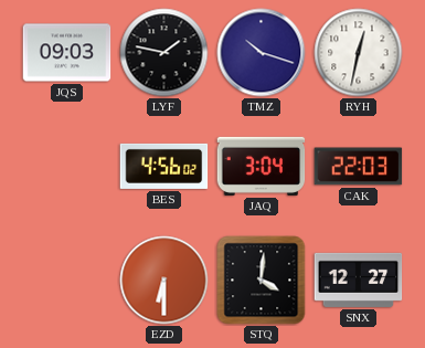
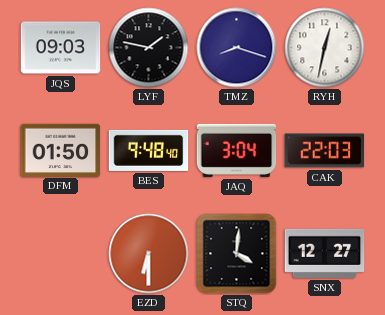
TMZ: 10:18 -> 8:18
DFM: none -> 01:50
BES: 4:56 -> 9:48
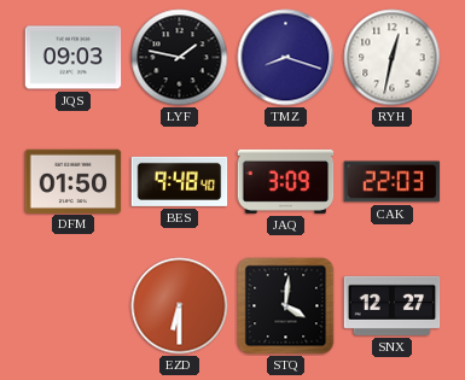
JAQ: 3:04 -> 3:09
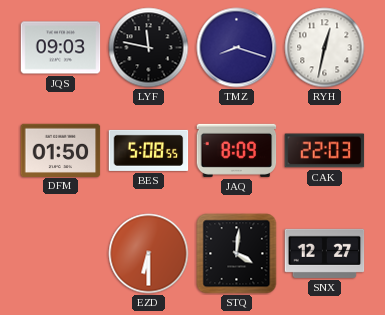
LYF: 1:47 -> 11:47
BES: 9:48 -> 5:08
JAQ: 3:09 -> 8:09
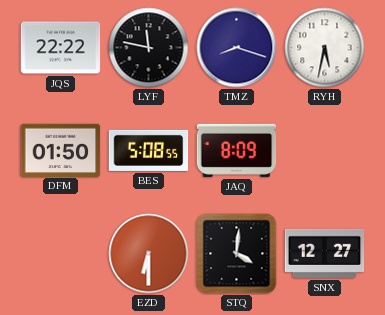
JQS: 09:03 -> 22:22
RYH: 12:32 -> 5:32
CAK: 22:03 -> none
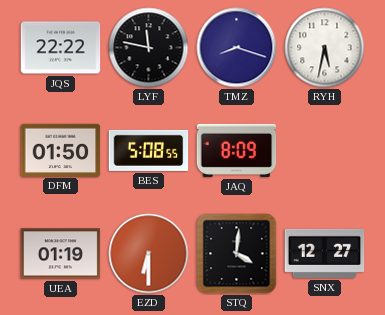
UEA: none -> 01:19
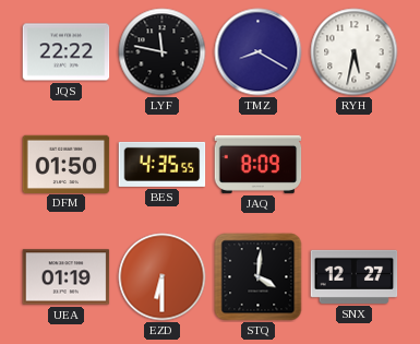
TMZ: 8:18 -> 8:20
BES: 5:08 -> 4:35
